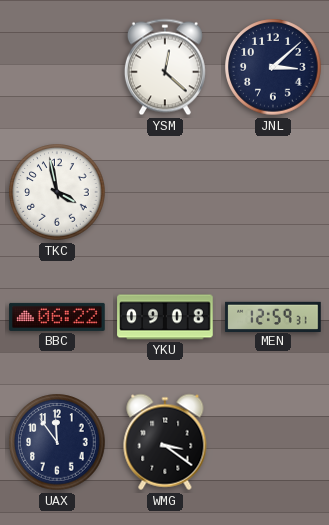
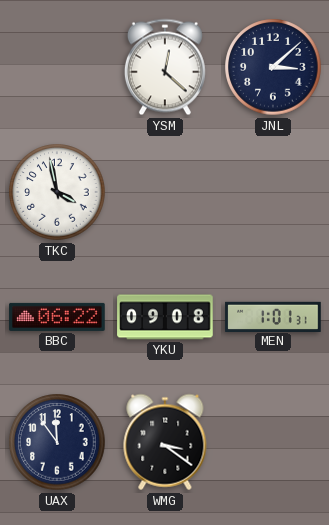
MEN: 12:59 -> 1:01
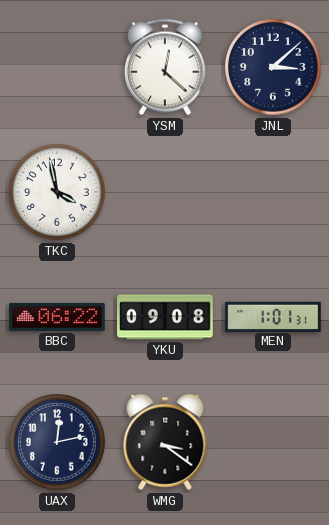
UAX: 11:54 -> 12:13
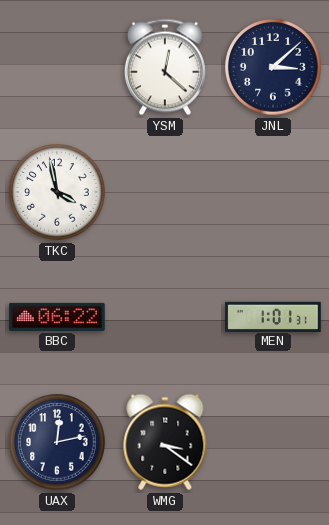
YKU: 09:08 -> none
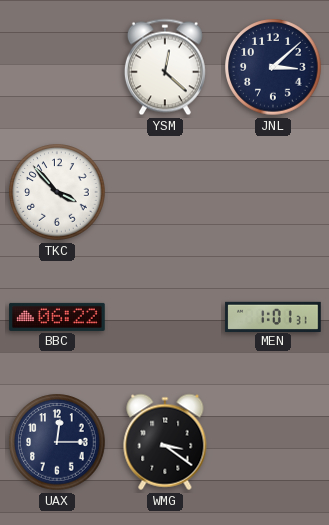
TKC: 3:58 -> 3:53
UAX: 12:13 -> 12:15
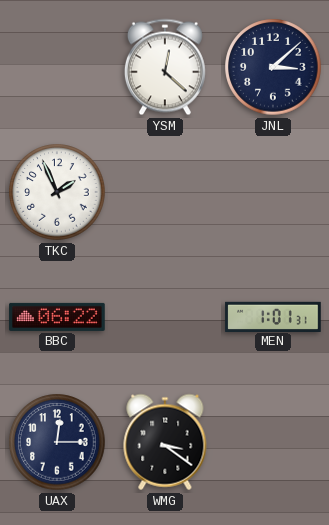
TKC: 3:53 -> 1:56
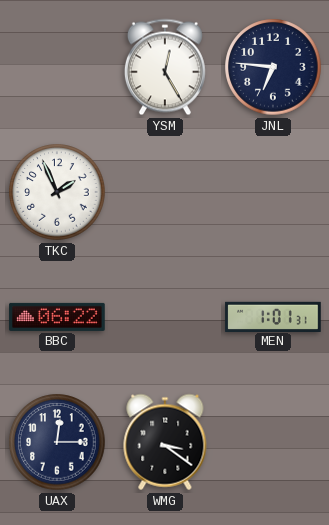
YSM: 12:22 -> 12:25
JNL: 3:08 -> 6:46
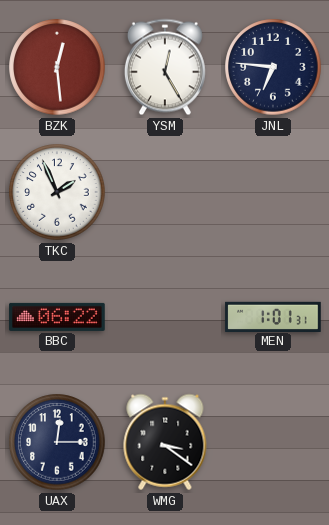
BZK: none -> 12:29
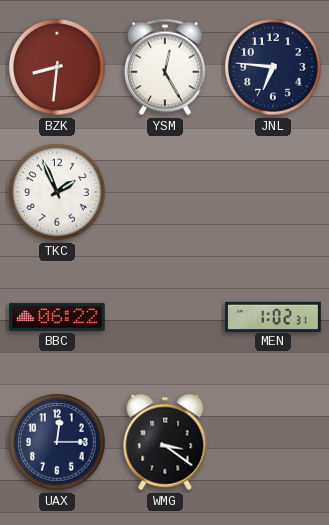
BZK: 12:29 -> 8:31
MEN: 1:01 -> 1:02
